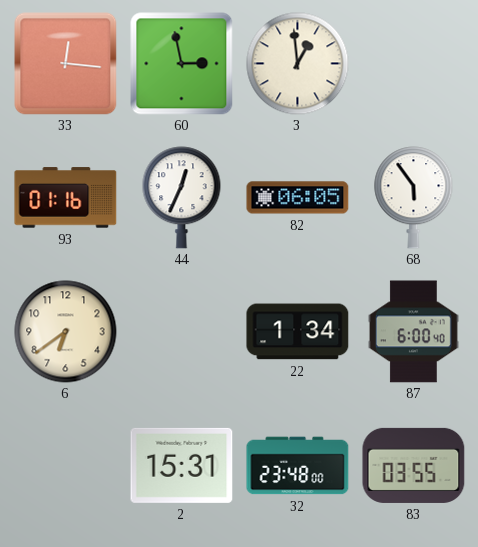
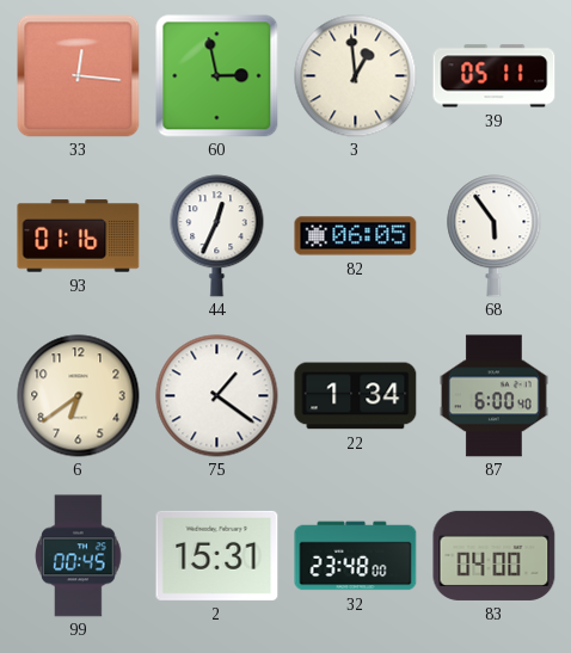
39: none -> 05:11
75: none -> 1:21
99: none -> 00:45
83: 03:55 -> 04:00
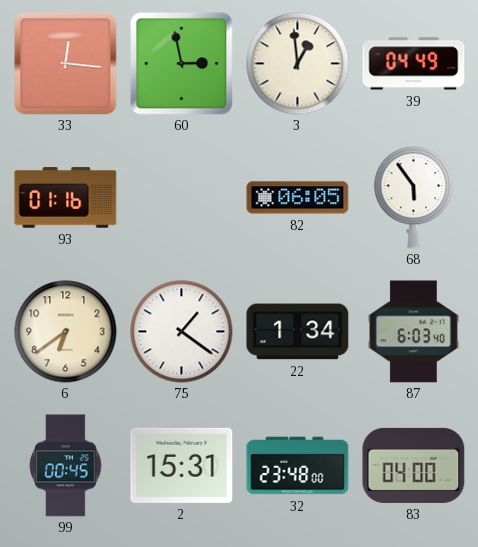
39: 05:11 -> 04:49
44: 12:34 -> none
87: 6:00 -> 6:03
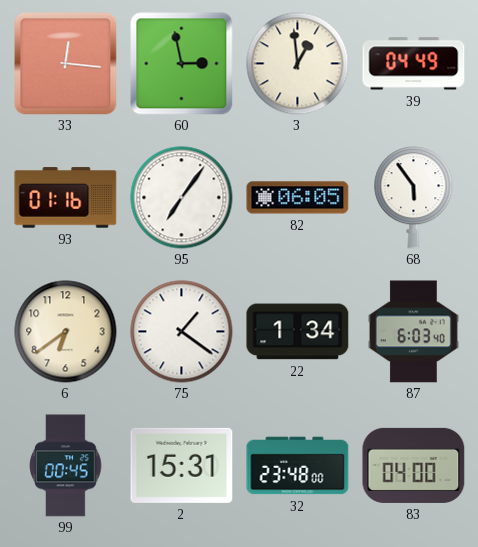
95: none -> 7:06
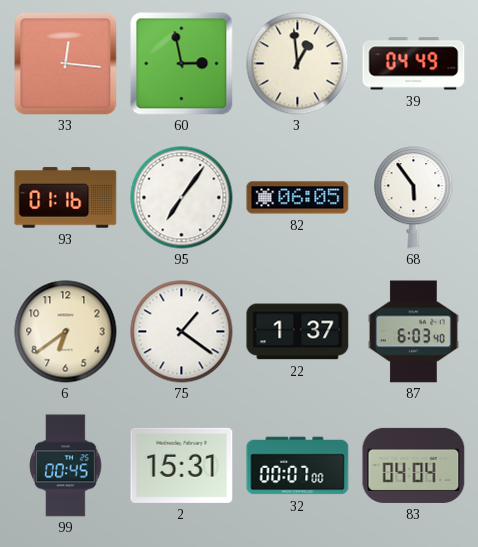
22: 1:34 -> 1:37
32: 23:48 -> 00:07
83: 04:00 -> 04:04
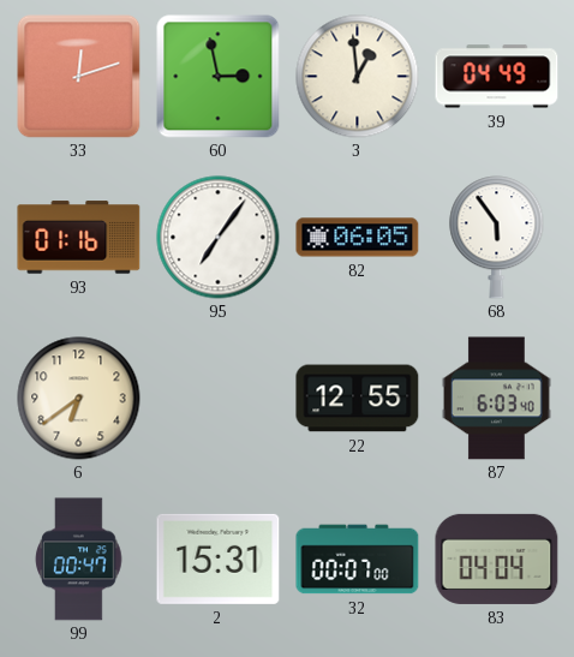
33: 12:16 -> 12:12
75: 1:21 -> none
22: 1:37 -> 12:55
99: 00:45 -> 00:47
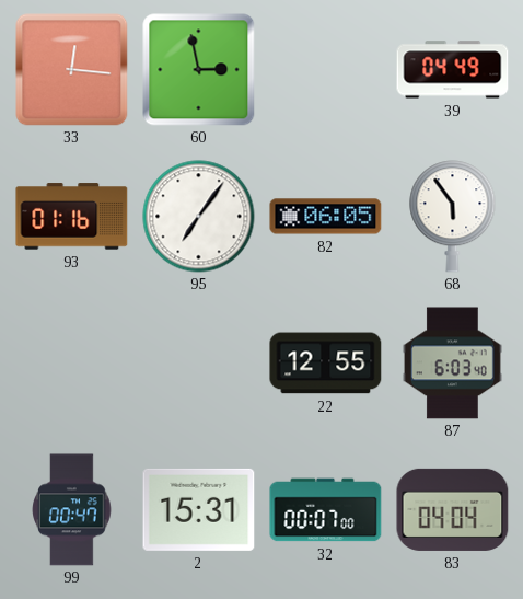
33: 12:12 -> 12:16
3: 12:59 -> none
6: 6:39 -> none
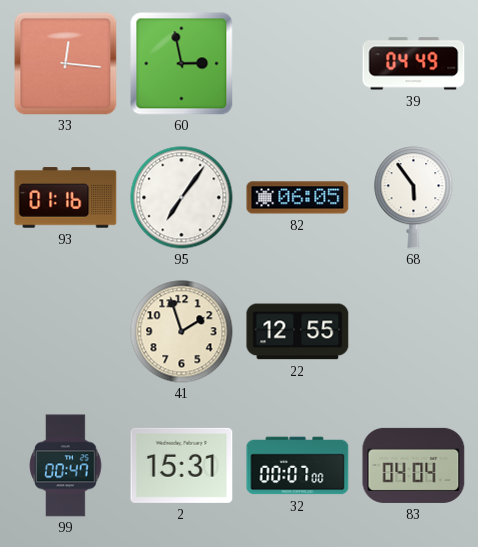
41: none -> 1:57
87: 6:03 -> none
